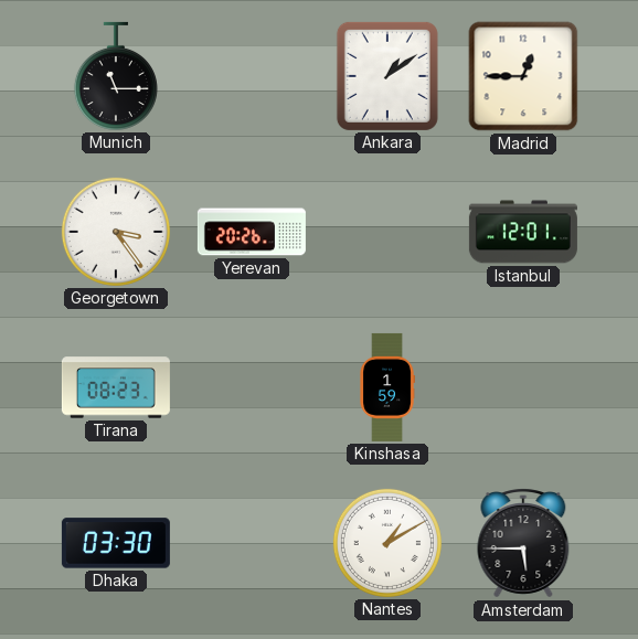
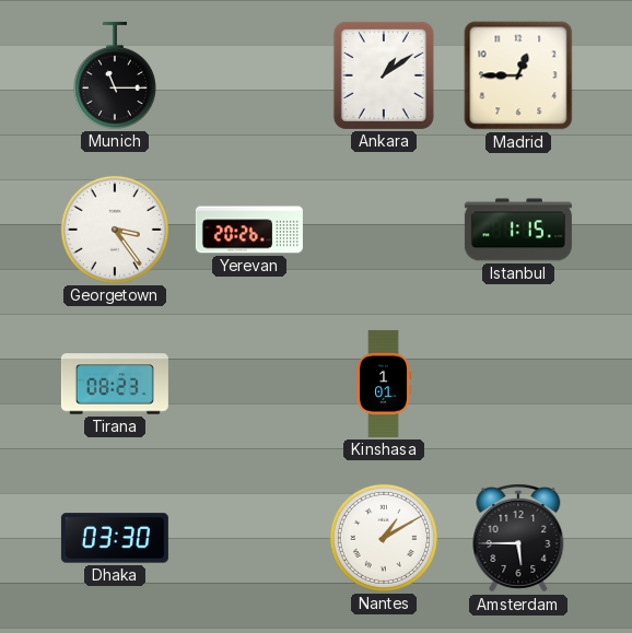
Istanbul: 12:01 -> 1:15
Kinshasa: 1:59 -> 1:01
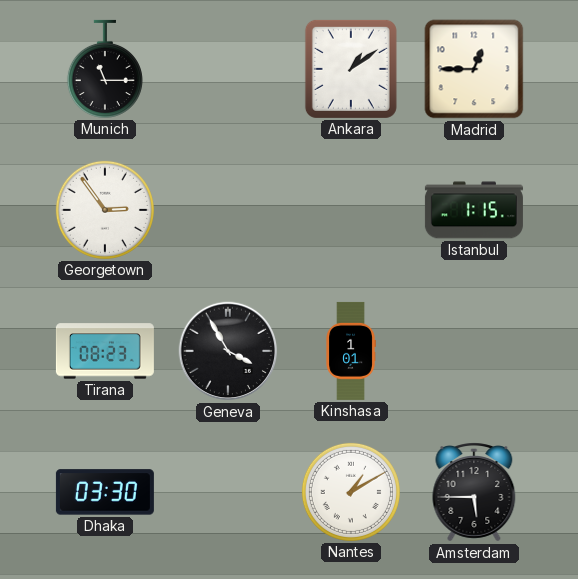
Georgetown: 3:24 -> 2:54
Yerevan: 20:26 -> none
Geneva: none -> 3:55
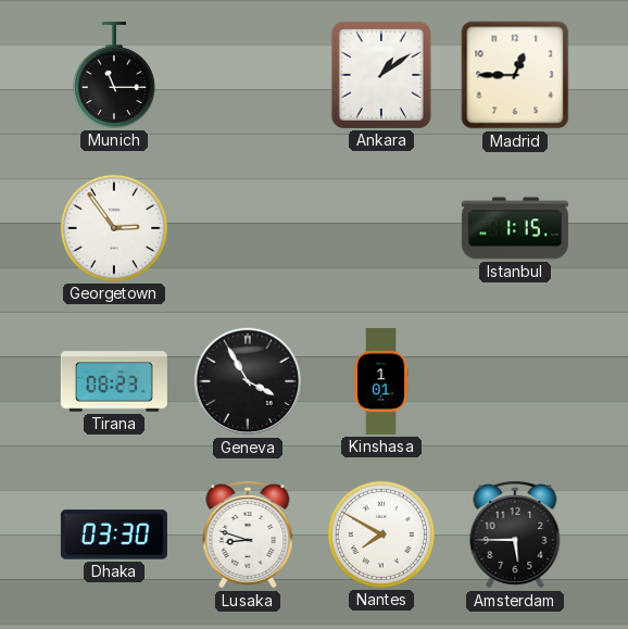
Lusaka: none -> 8:48
Nantes: 1:10 -> 7:50
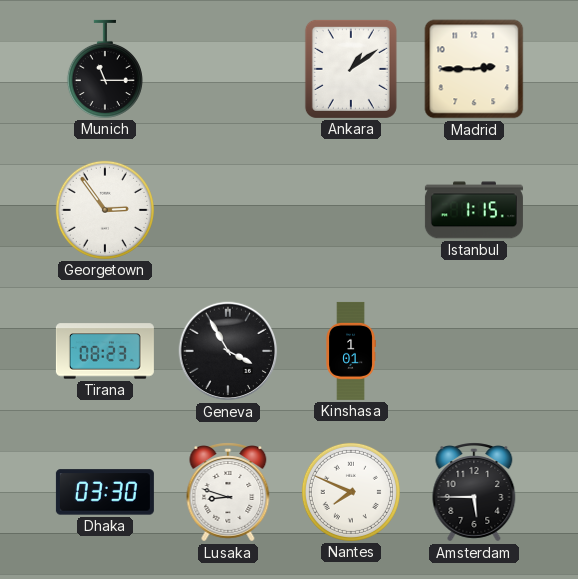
Madrid: 12:45 -> 2:45
Nantes: 7:50 -> 7:49
